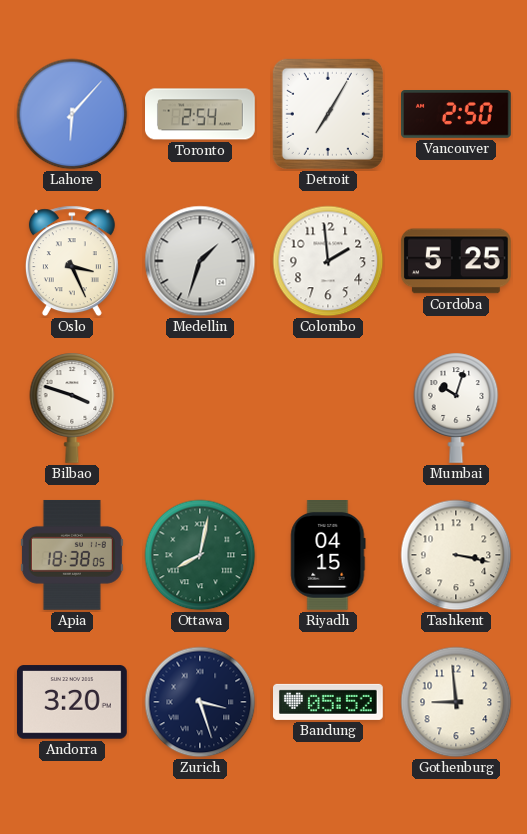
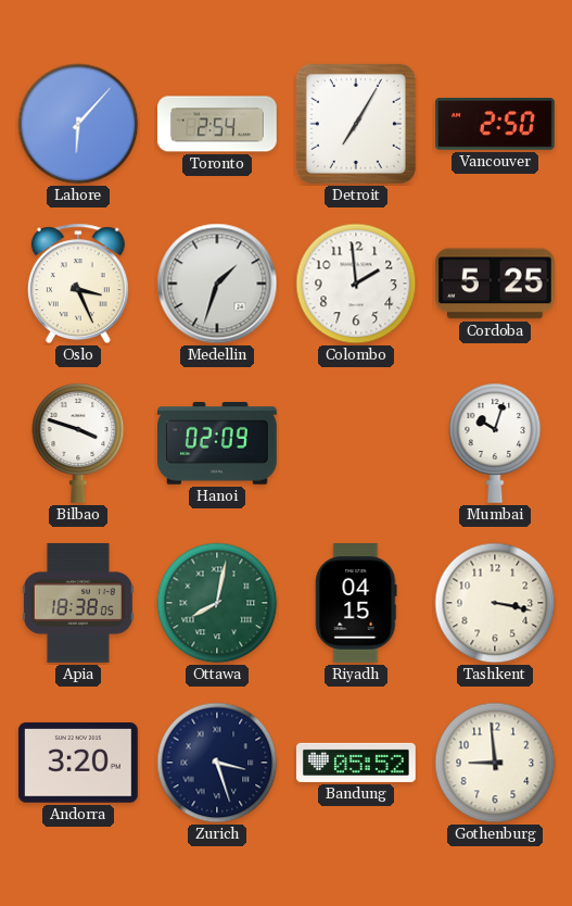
Hanoi: none -> 02:09
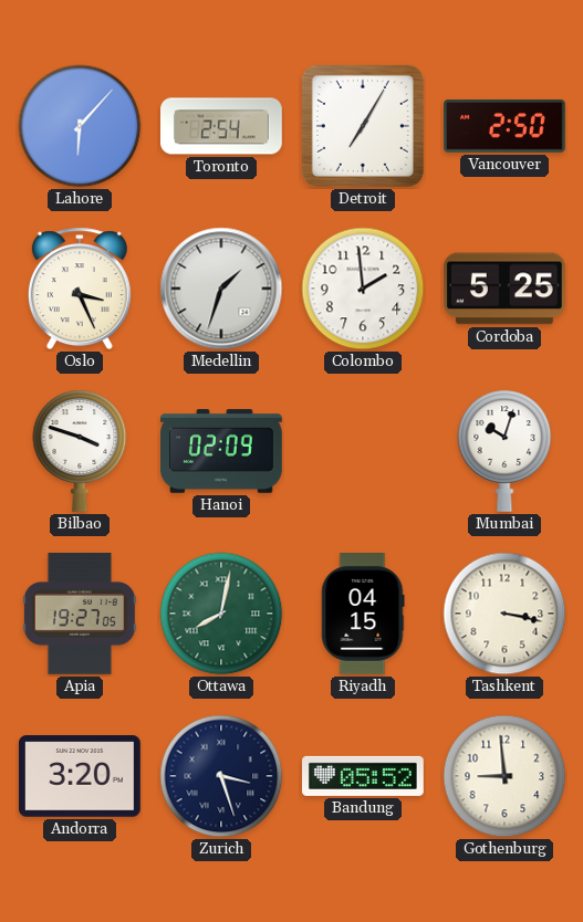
Apia: 18:38 -> 19:27
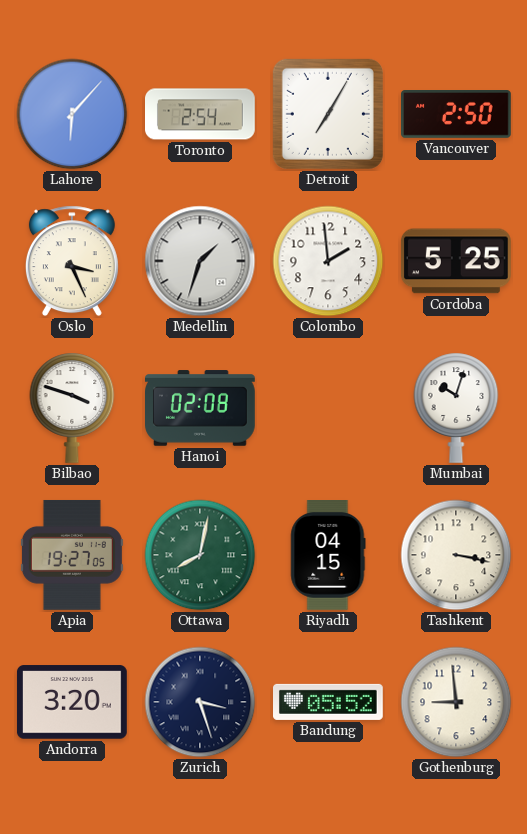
Hanoi: 02:09 -> 02:08
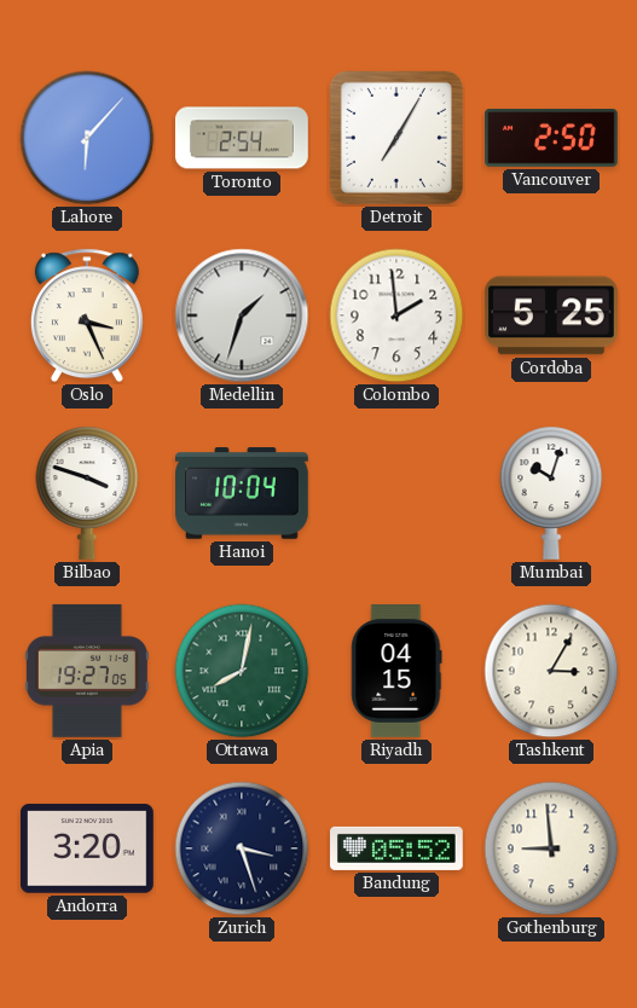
Hanoi: 02:08 -> 10:04
Tashkent: 3:17 -> 3:05
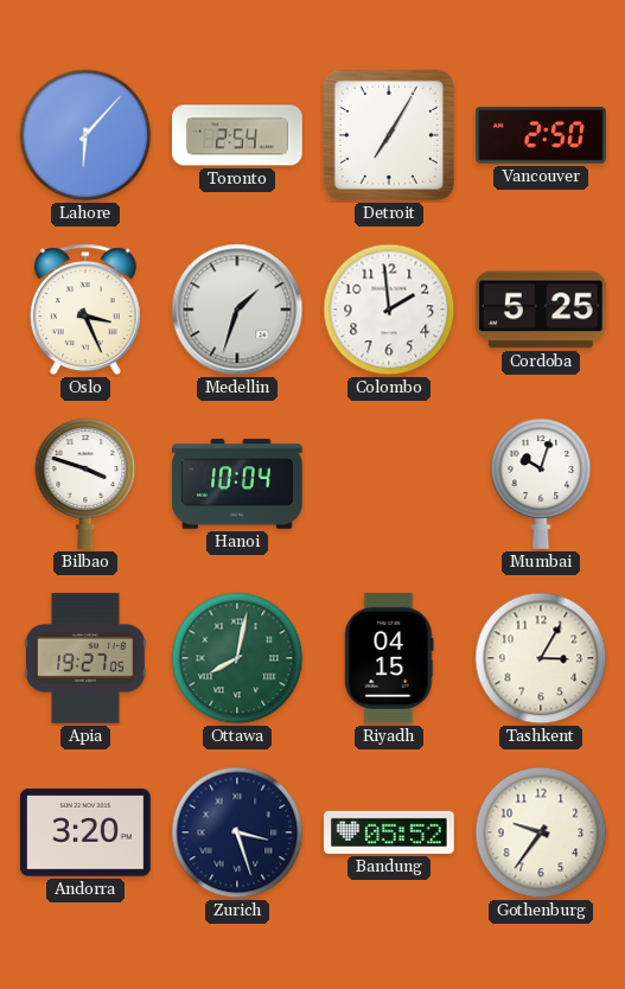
Gothenburg: 8:59 -> 9:36
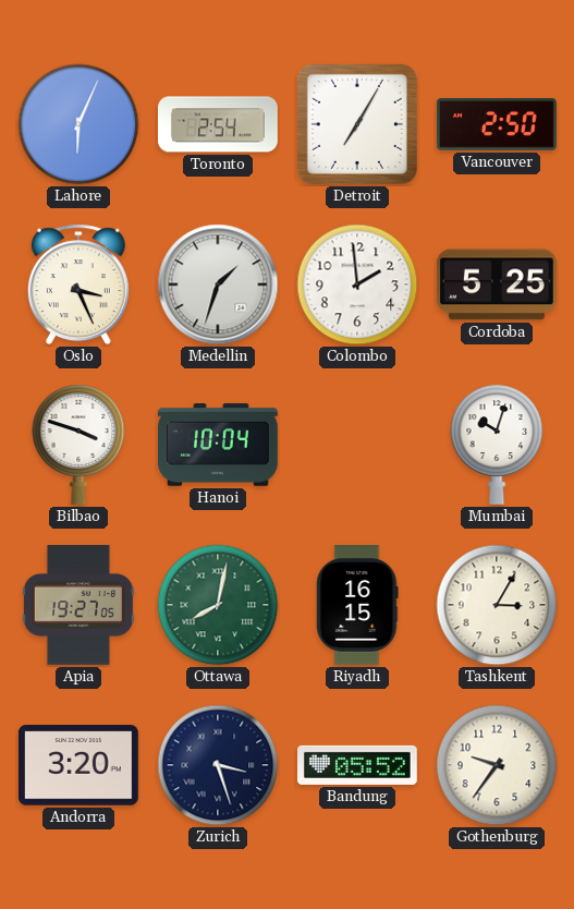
Lahore: 6:07 -> 6:04
Riyadh: 04:15 -> 16:15
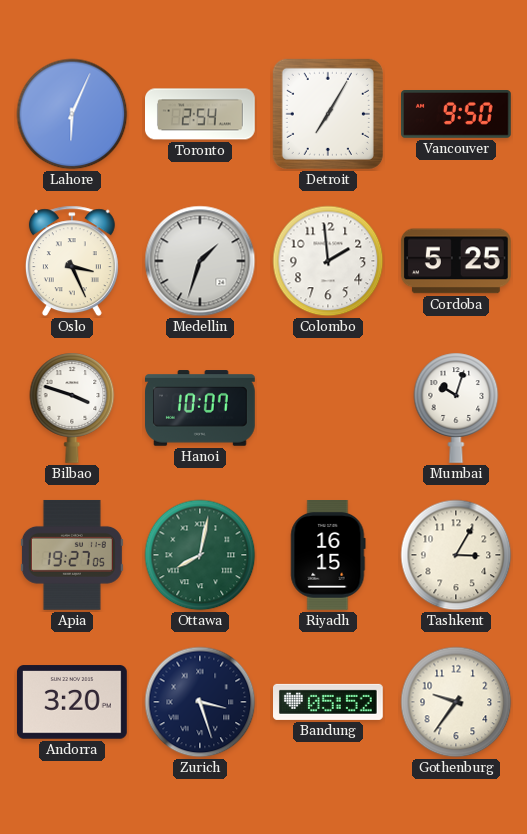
Vancouver: 2:50 -> 9:50
Hanoi: 10:04 -> 10:07
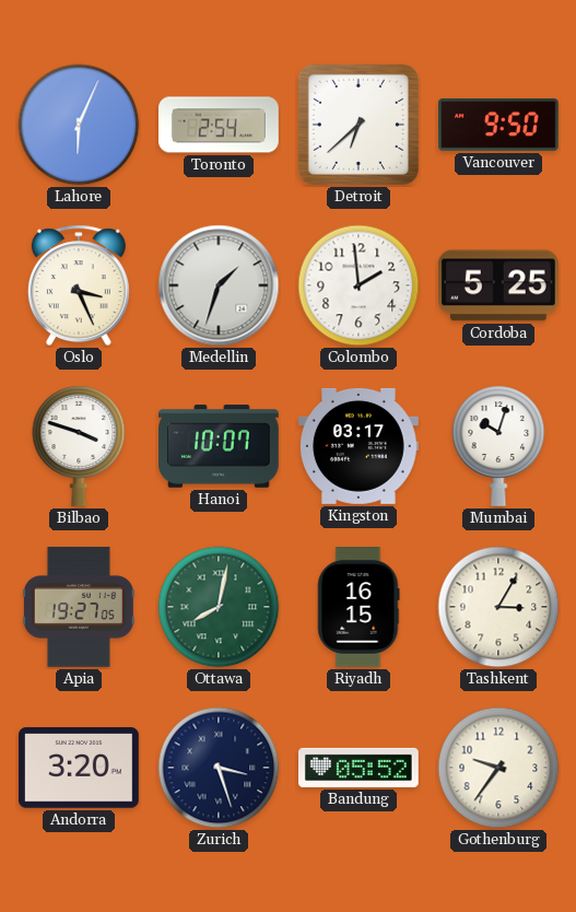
Detroit: 7:05 -> 6:38
Kingston: none -> 03:17
